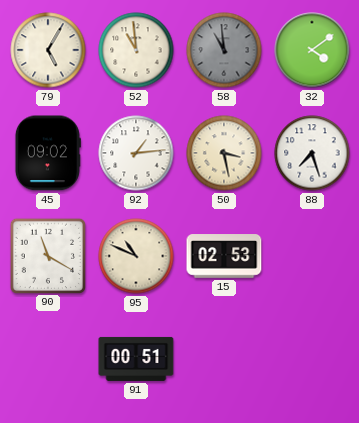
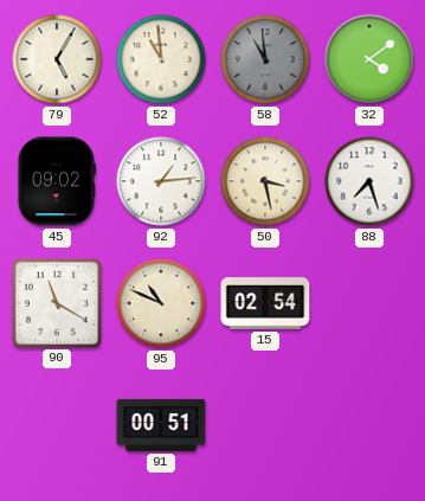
15: 02:53 -> 02:54
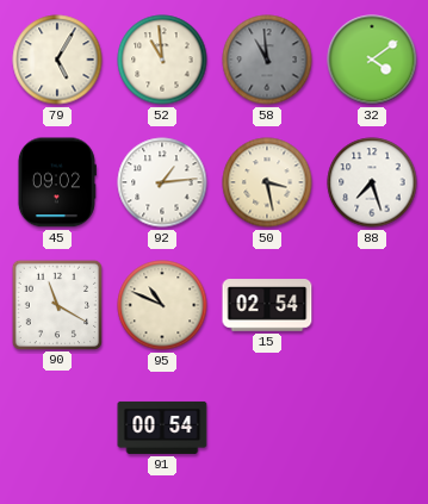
91: 00:51 -> 00:54
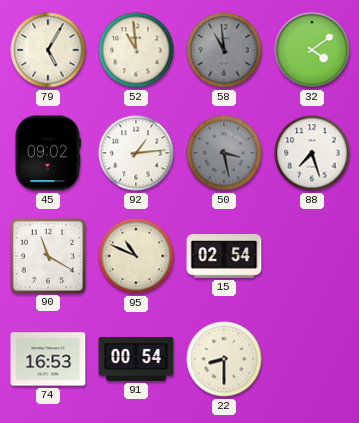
50 dial: cream -> grey
74: none -> 16:53
22: none -> 8:30
